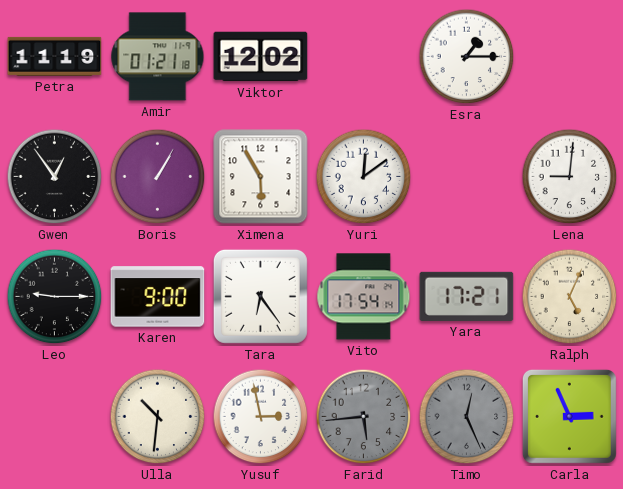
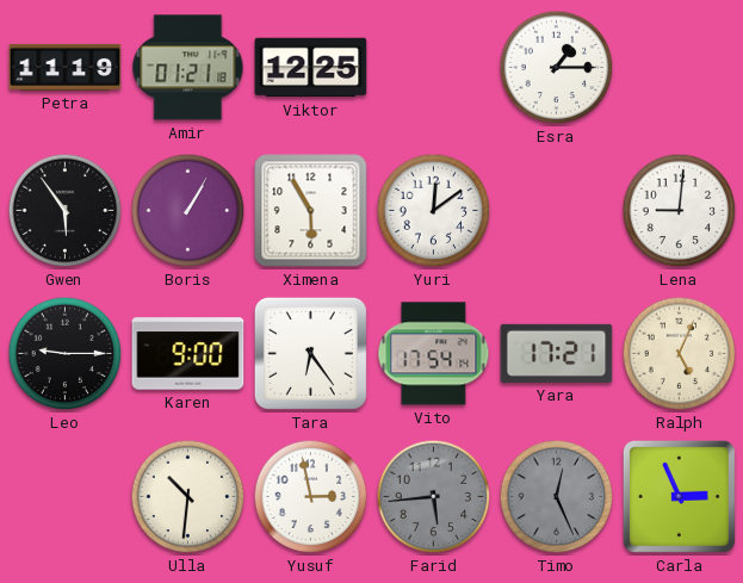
Viktor: 12:02 -> 12:25
Gwen: 12:54 -> 5:54
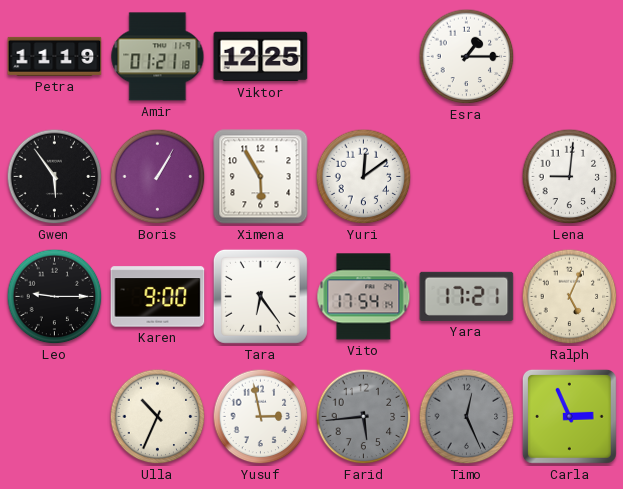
Ulla: 10:31 -> 10:34
